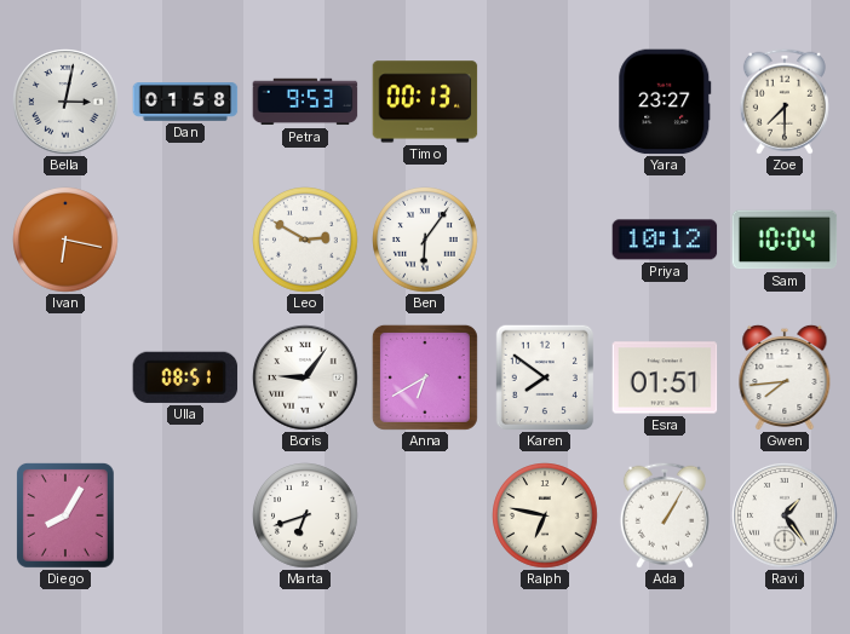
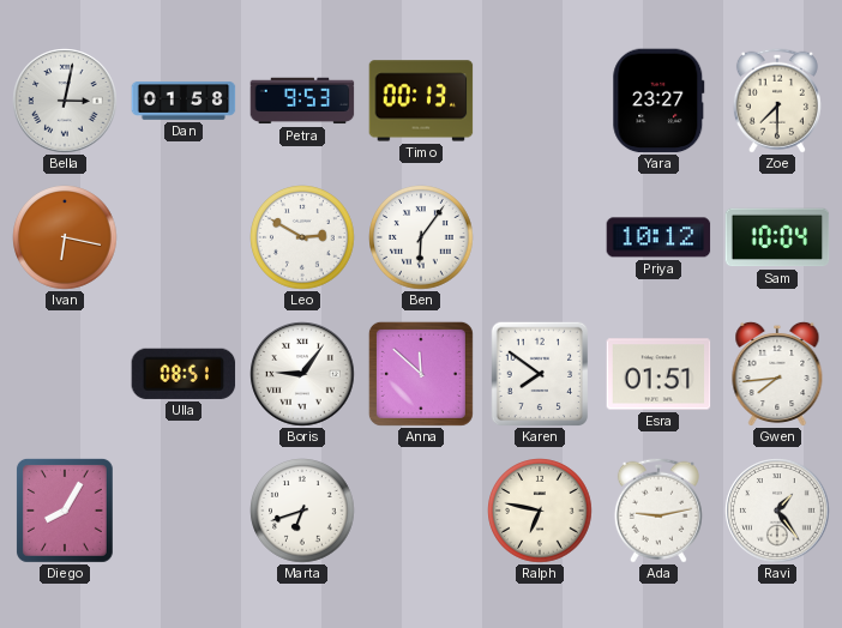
Anna: 6:40 -> 11:52
Ada: 1:05 -> 9:13
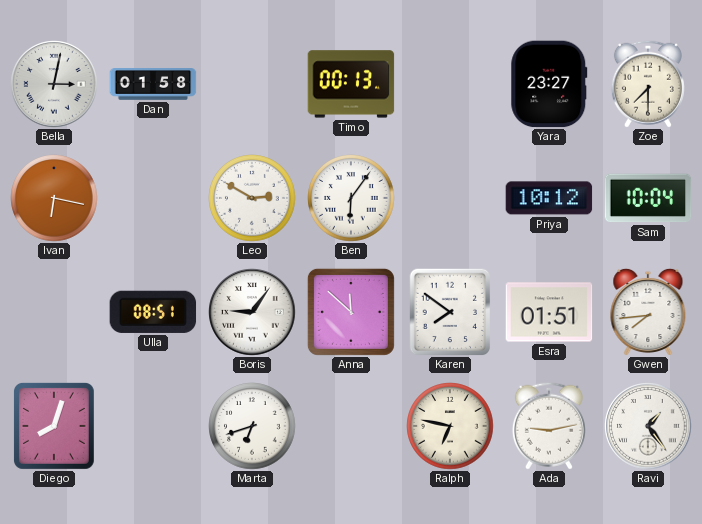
Petra: 9:53 -> none
Diego: 8:05 -> 8:03
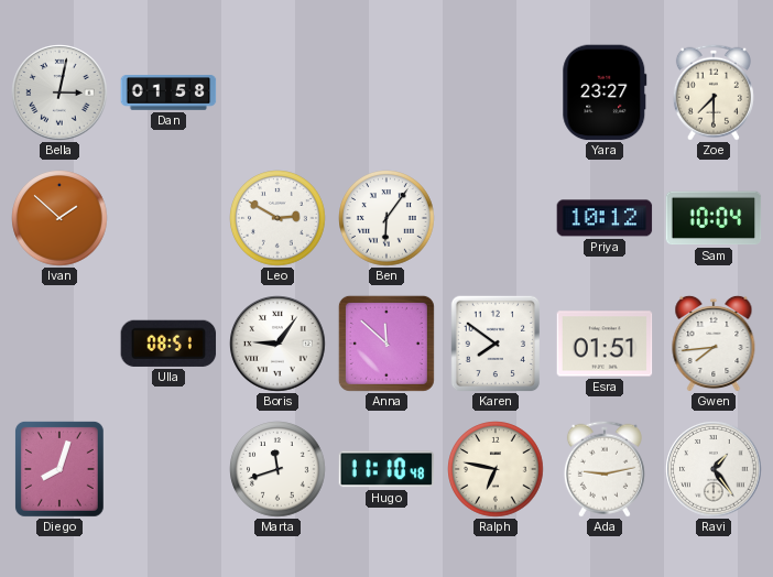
Timo: 00:13 -> none
Ivan: 6:17 -> 1:52
Marta: 6:42 -> 11:42
Hugo: none -> 11:10
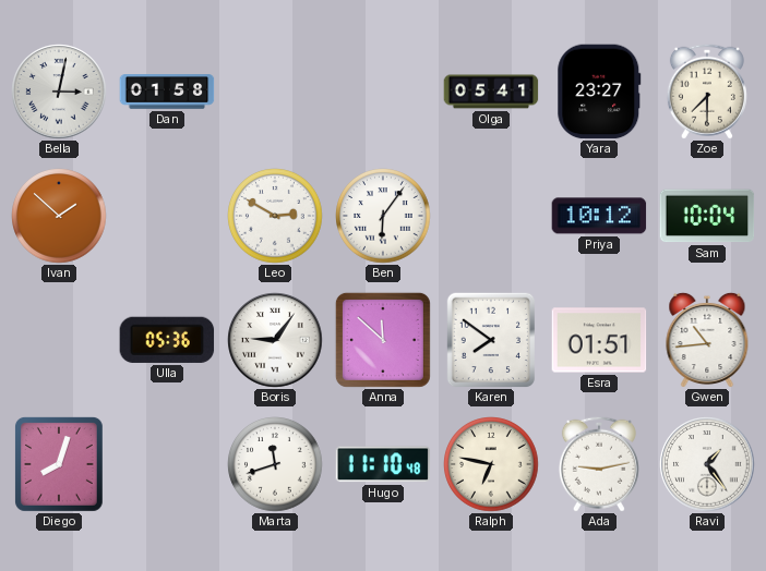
Olga: none -> 05:41
Ulla: 08:51 -> 05:36
Gwen: 7:44 -> 10:44
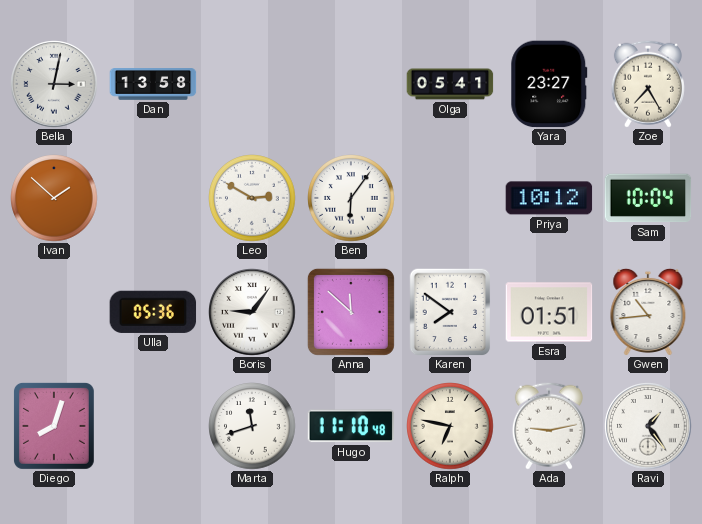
Dan: 01:58 -> 13:58
Zoe: 7:30 -> 7:25
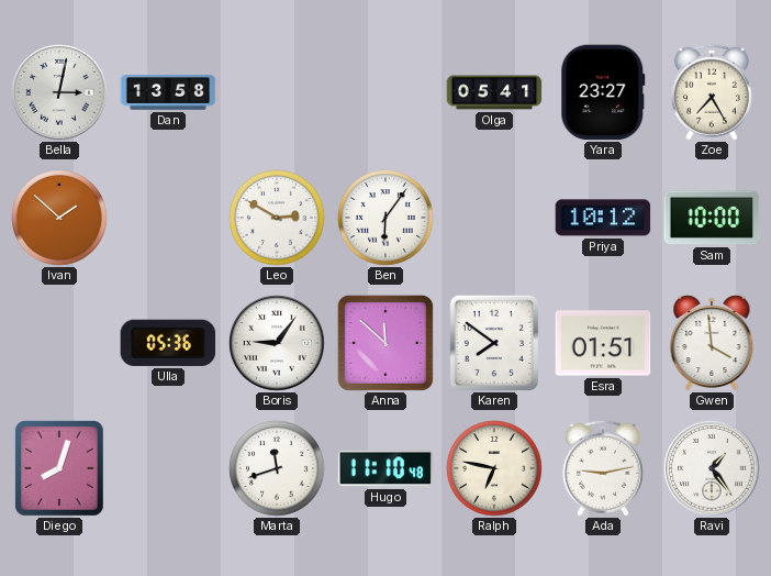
Sam: 10:04 -> 10:00
Gwen: 10:44 -> 3:59
